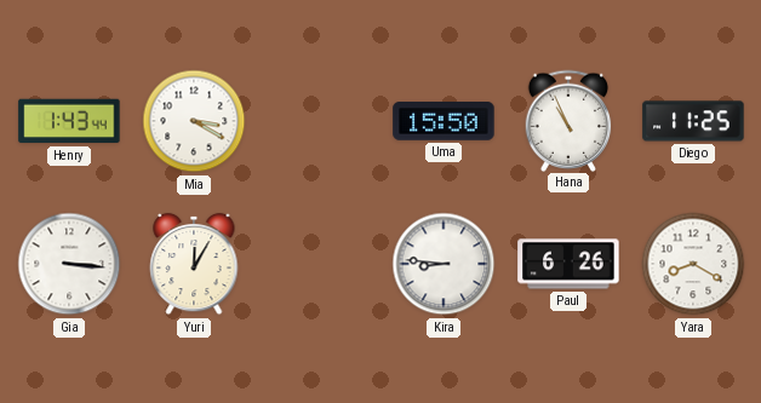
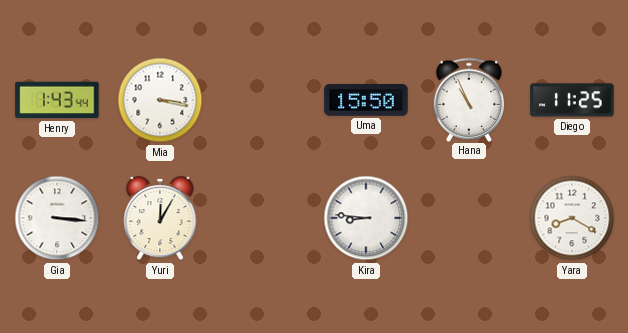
Mia: 3:20 -> 3:17
Paul: 6:26 -> none
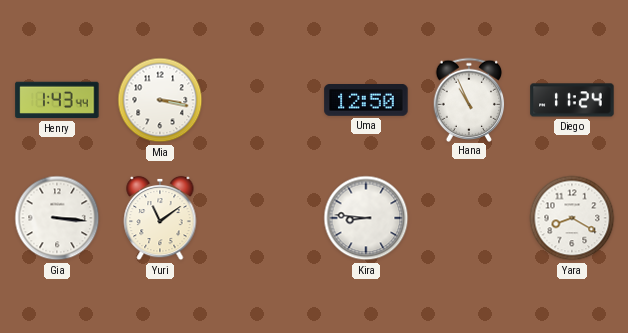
Uma: 15:50 -> 12:50
Diego: 11:25 -> 11:24
Yuri: 12:05 -> 11:09
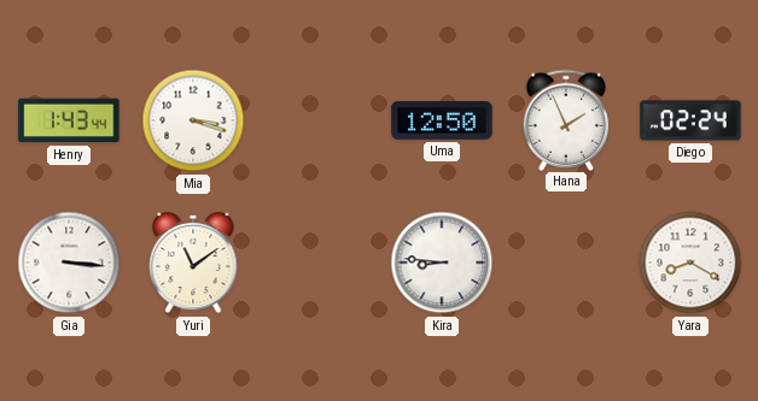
Mia: 3:17 -> 3:18
Hana: 10:56 -> 1:56
Diego: 11:24 -> 02:24
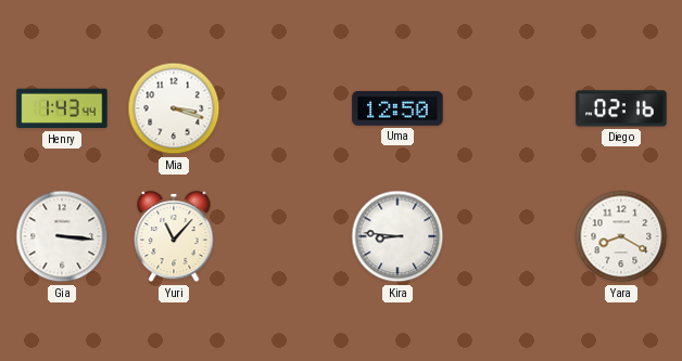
Hana: 1:56 -> none
Diego: 02:24 -> 02:16
Yuri: 11:09 -> 11:07
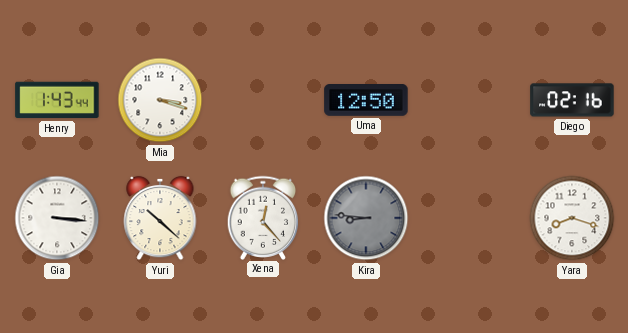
Yuri: 11:07 -> 10:22
Xena: none -> 12:23
Kira dial: white -> grey
Yara: 8:20 -> 8:18
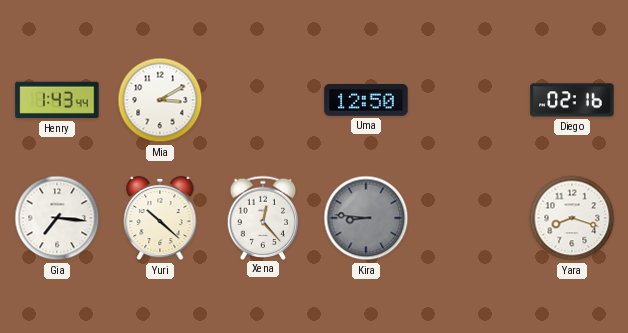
Mia: 3:18 -> 3:10
Gia: 3:16 -> 7:16
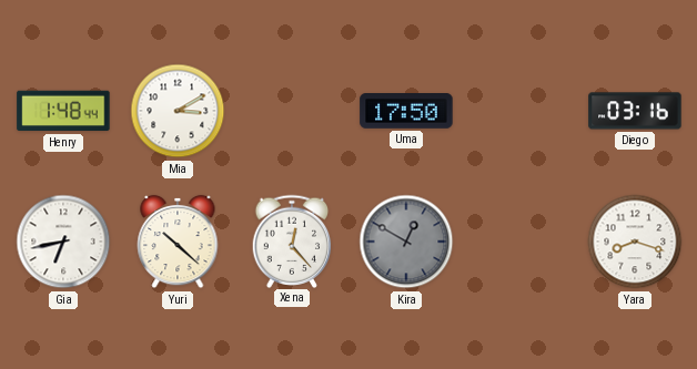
Henry: 1:43 -> 1:48
Uma: 12:50 -> 17:50
Diego: 02:16 -> 03:16
Gia: 7:16 -> 6:43
Kira: 8:46 -> 12:50
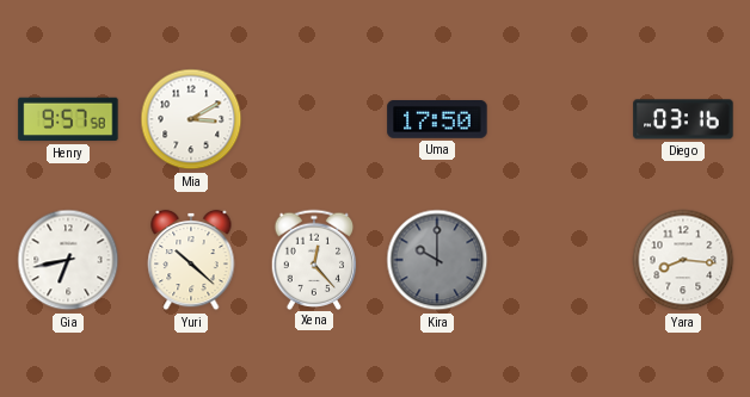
Henry: 1:48 -> 9:57
Kira: 12:50 -> 10:00
Yara: 8:18 -> 8:16
